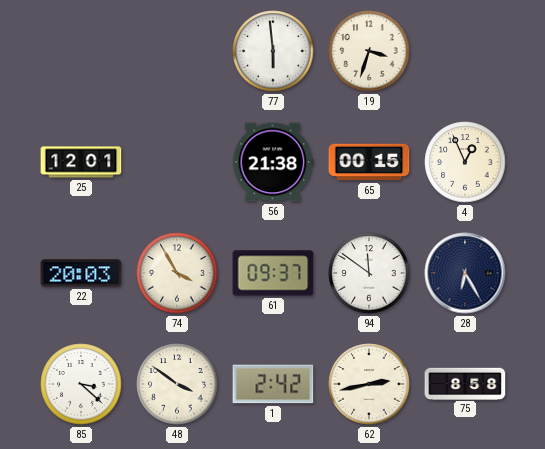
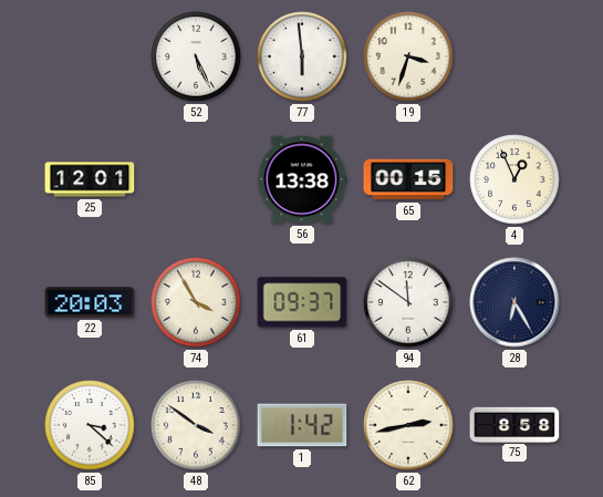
52: none -> 5:26
56: 21:38 -> 13:38
1: 2:42 -> 1:42
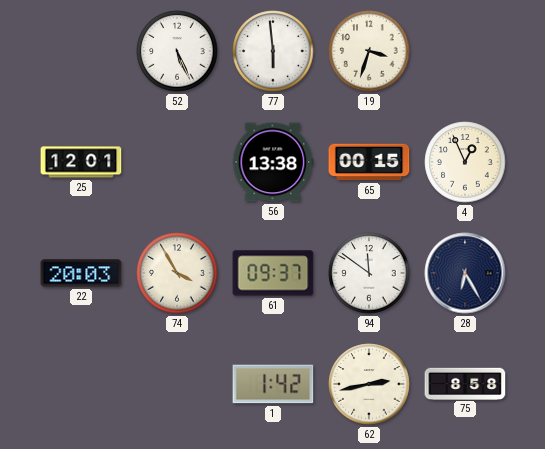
85: 3:22 -> none
48: 3:51 -> none
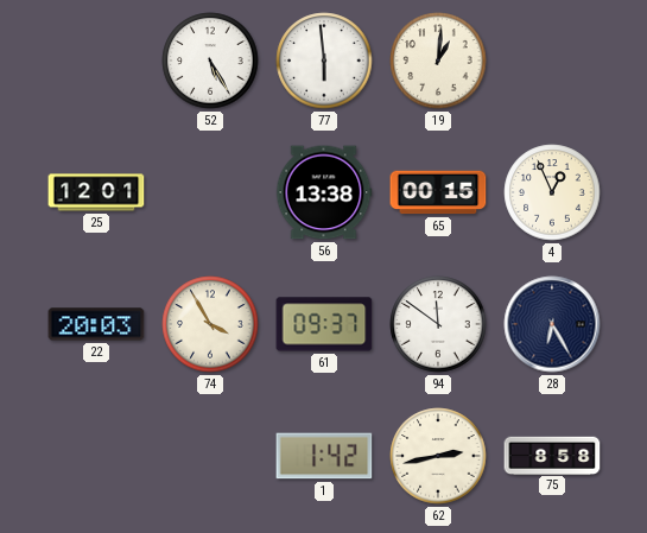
52: 5:26 -> 5:25
19: 3:33 -> 1:01
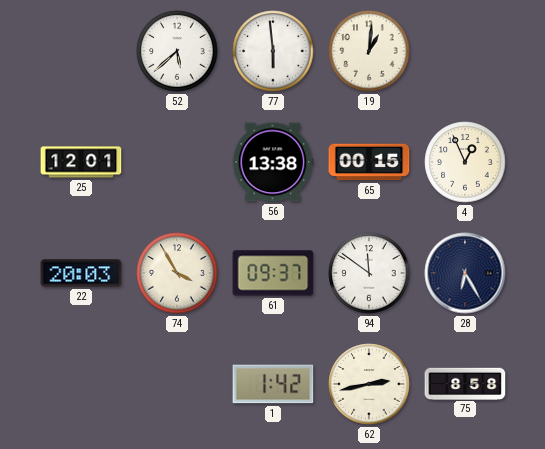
52: 5:25 -> 5:38
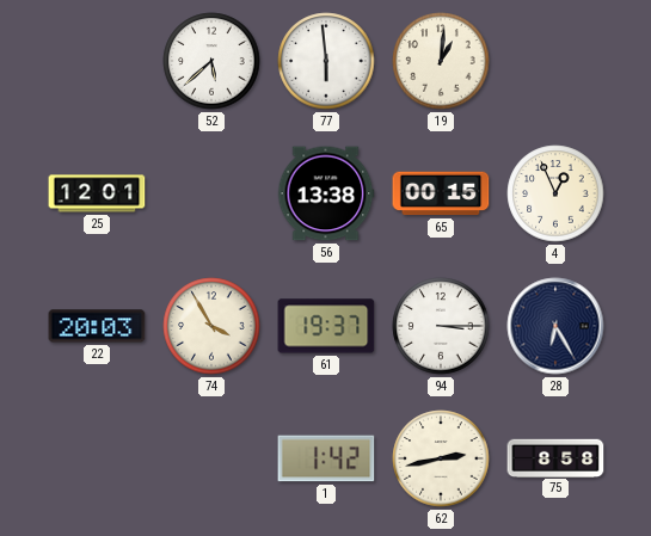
61: 09:37 -> 19:37
94: 11:51 -> 3:15
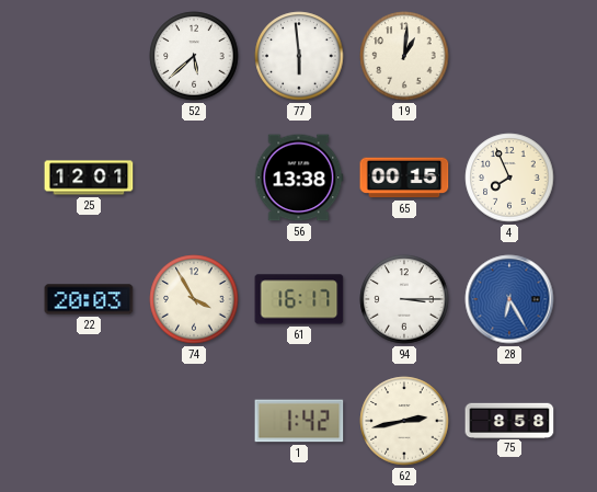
4: 12:56 -> 7:56
61: 19:37 -> 16:17
28 dial: navy -> blue
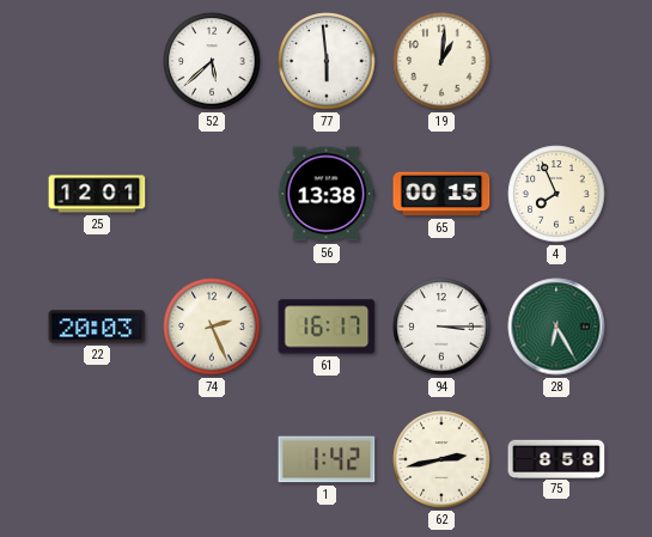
74: 3:55 -> 2:26
28 dial: blue -> green
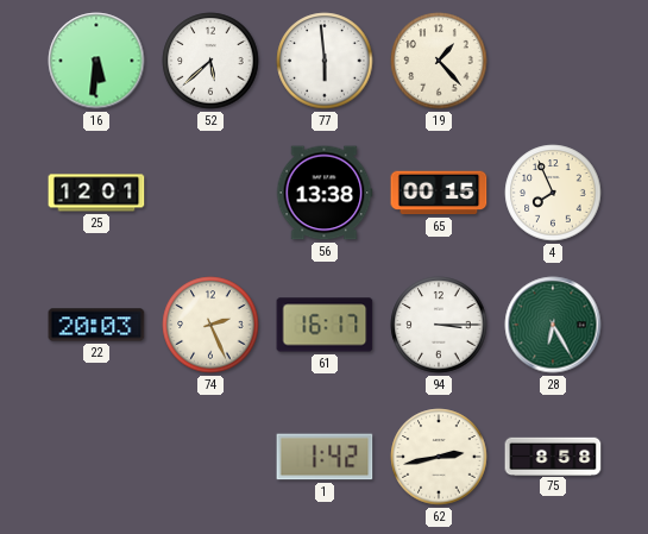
16: none -> 5:31
19: 1:01 -> 1:23
